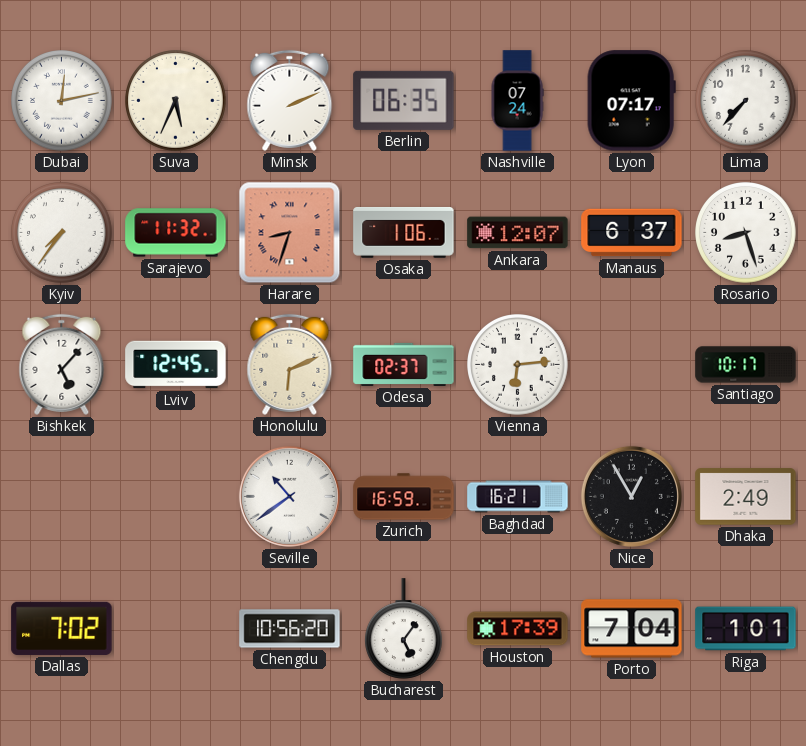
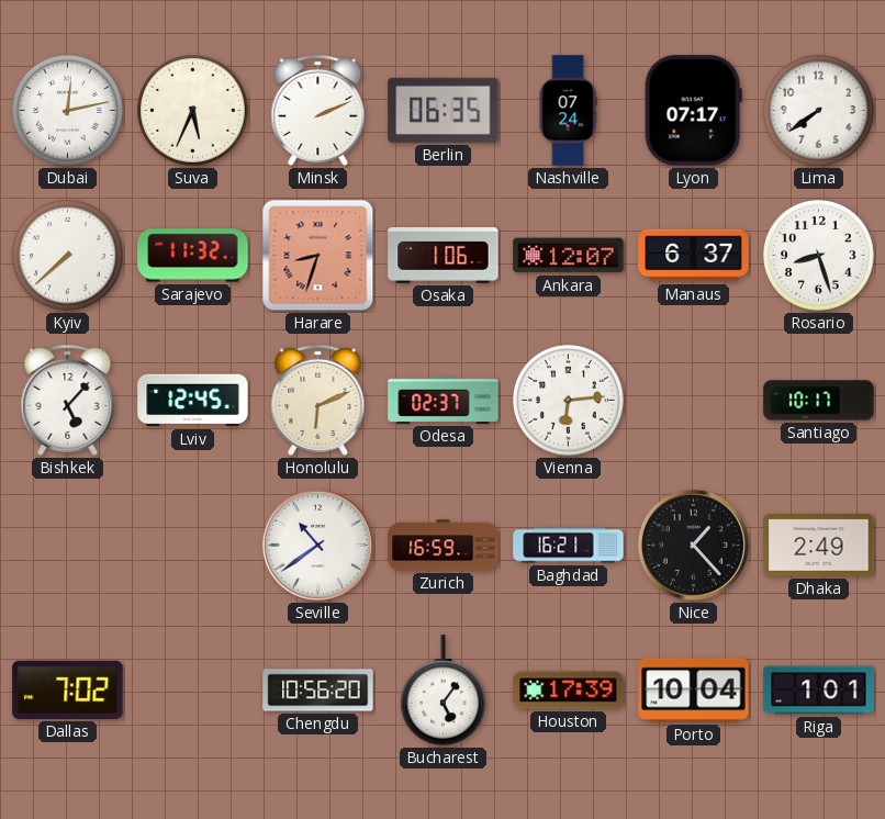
Lima: 7:37 -> 7:39
Kyiv: 7:36 -> 7:38
Nice: 12:55 -> 1:23
Porto: 7:04 -> 10:04
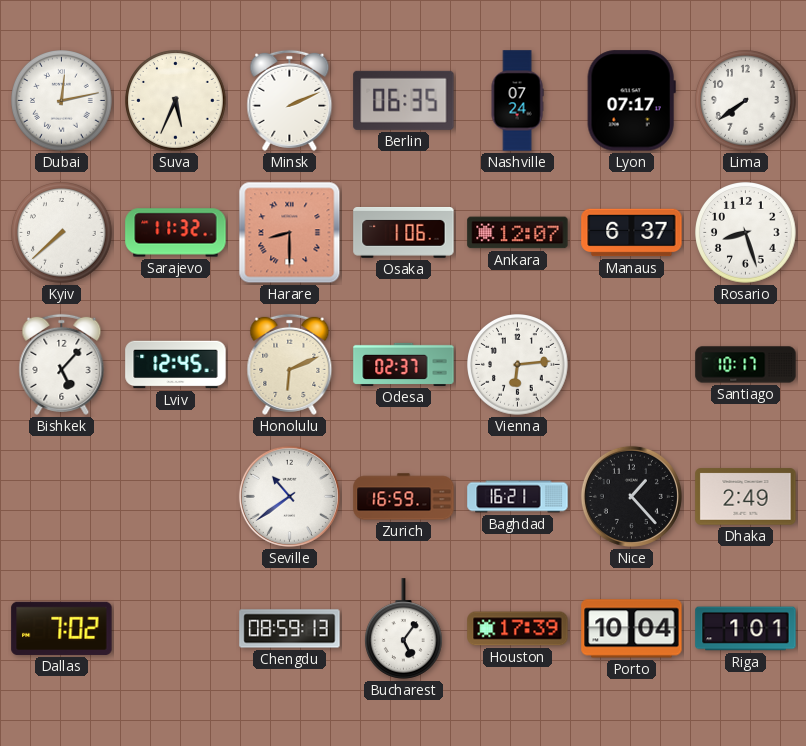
Harare: 8:33 -> 8:30
Chengdu: 10:56 -> 08:59
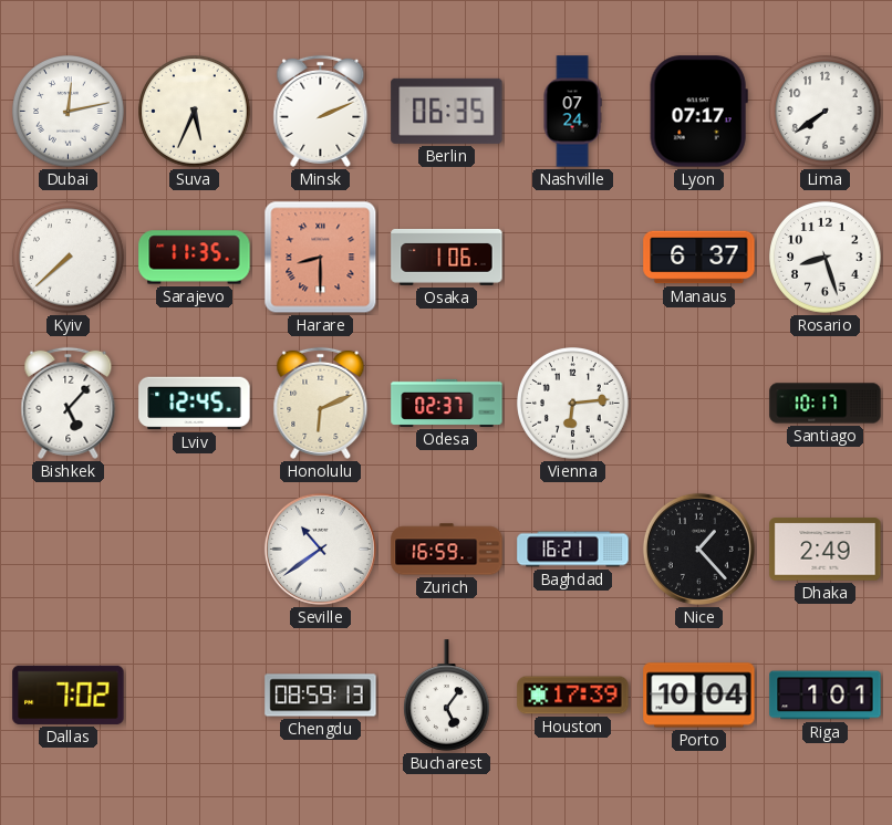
Sarajevo: 11:32 -> 11:35
Ankara: 12:07 -> none
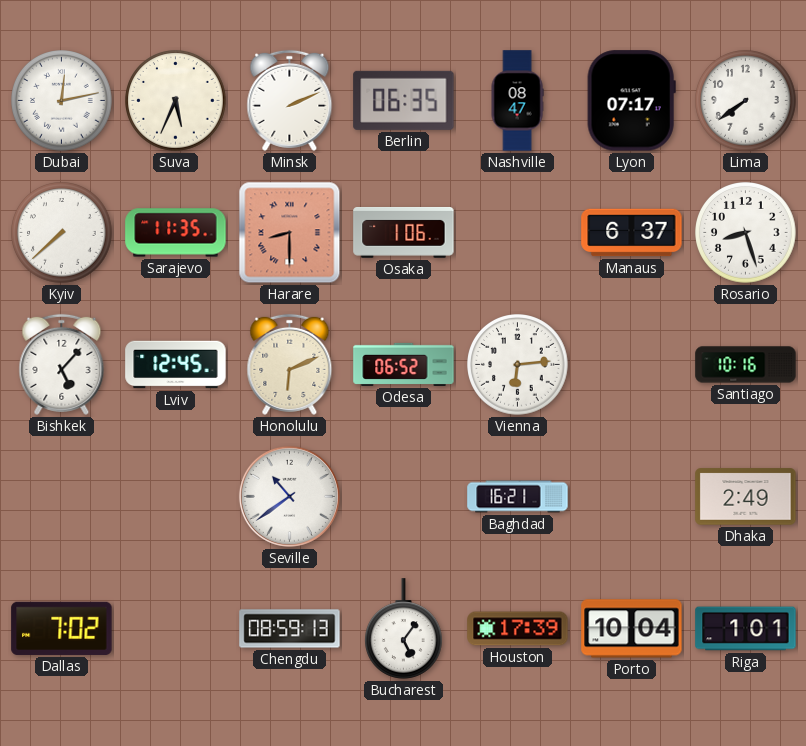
Nashville: 07:24 -> 08:47
Odesa: 02:37 -> 06:52
Santiago: 10:17 -> 10:16
Zurich: 16:59 -> none
Nice: 1:23 -> none
